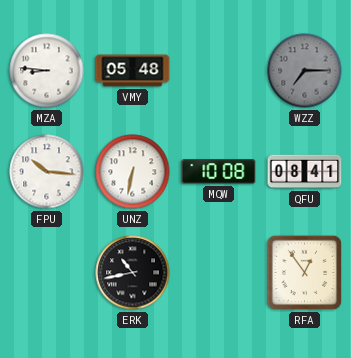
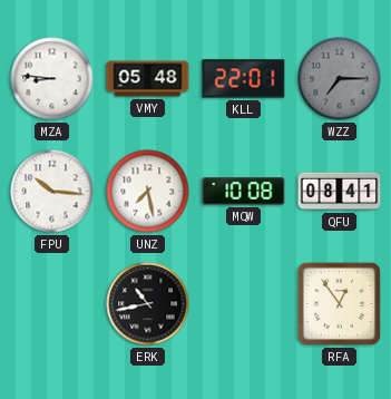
KLL: none -> 22:01
UNZ: 6:32 -> 7:28
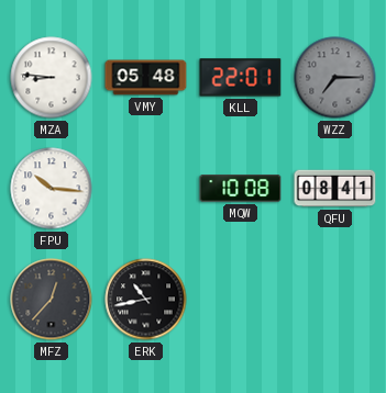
UNZ: 7:28 -> none
MFZ: none -> 12:37
RFA: 12:54 -> none
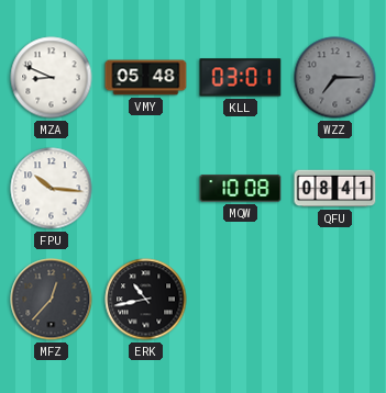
MZA: 8:46 -> 8:49
KLL: 22:01 -> 03:01
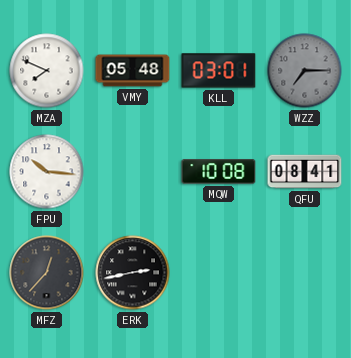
MZA: 8:49 -> 7:49
ERK: 10:43 -> 2:43
